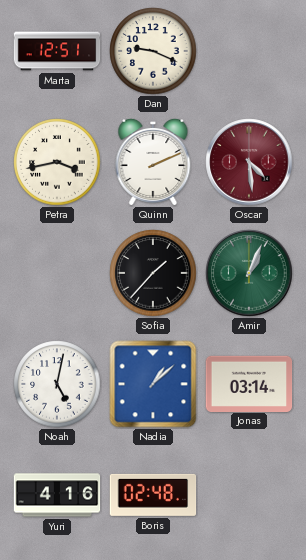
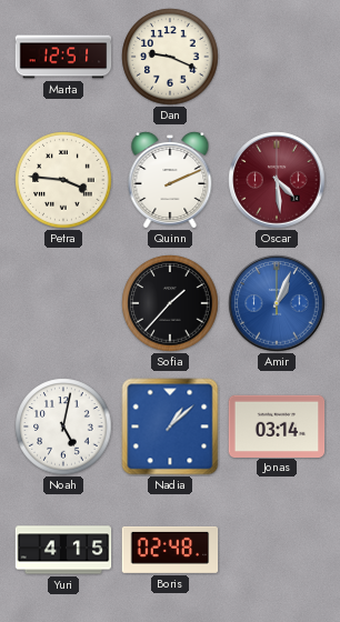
Petra: 3:43 -> 3:46
Amir dial: green -> blue
Yuri: 4:16 -> 4:15
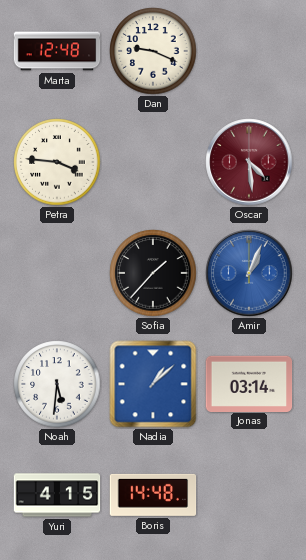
Marta: 12:51 -> 12:48
Quinn: 2:11 -> none
Noah: 5:02 -> 5:31
Boris: 02:48 -> 14:48
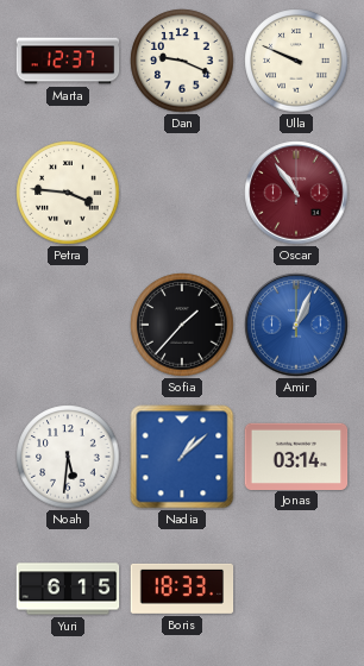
Marta: 12:48 -> 12:37
Ulla: none -> 9:49
Oscar: 4:29 -> 10:54
Yuri: 4:15 -> 6:15
Boris: 14:48 -> 18:33
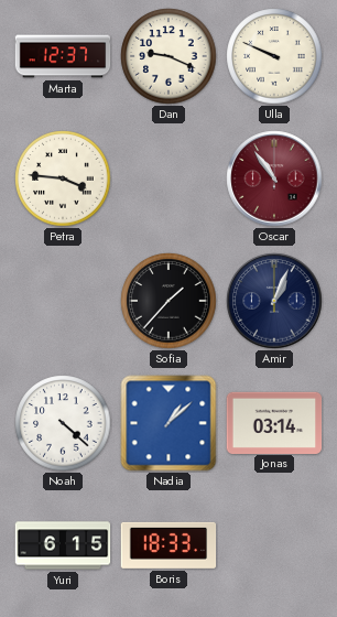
Amir dial: blue -> navy
Noah: 5:31 -> 4:22
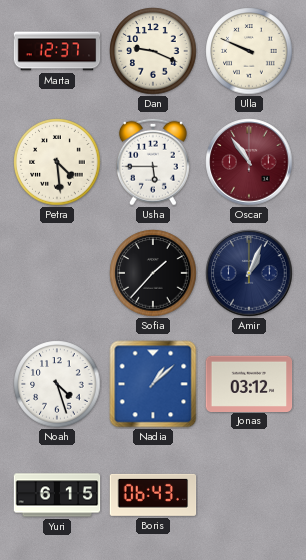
Petra: 3:46 -> 4:29
Usha: none -> 5:45
Noah: 4:22 -> 4:27
Jonas: 03:14 -> 03:12
Boris: 18:33 -> 06:43
